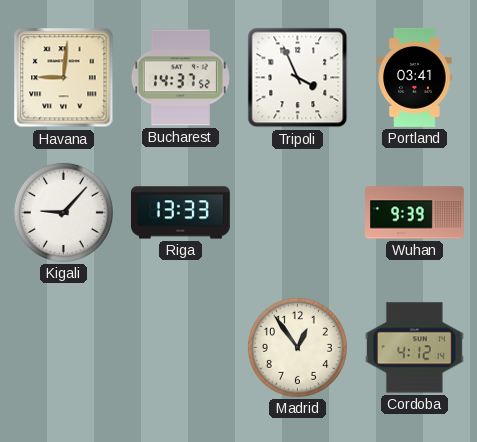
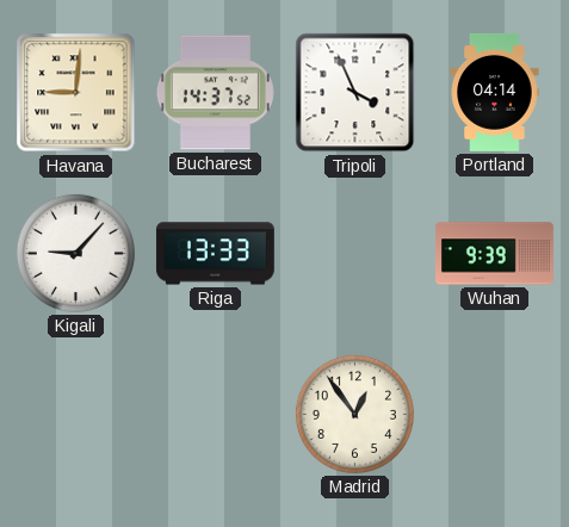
Portland: 03:41 -> 04:14
Cordoba: 4:12 -> none
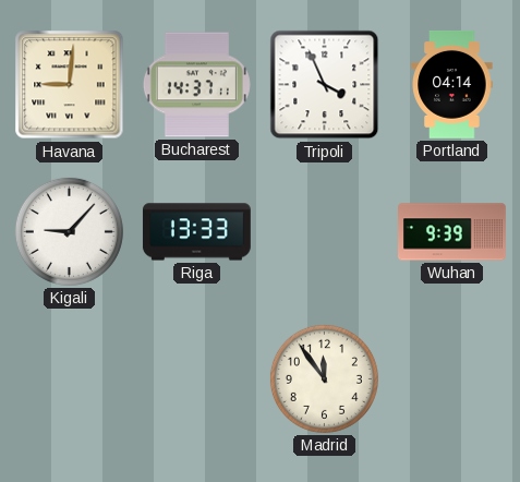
Bucharest: 14:37:52 -> 14:37:11
Madrid: 12:54 -> 11:54
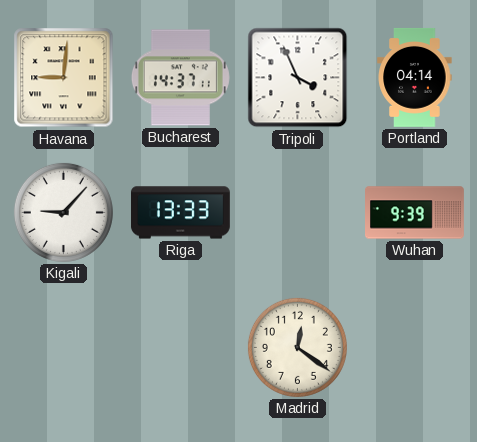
Madrid: 11:54 -> 12:21
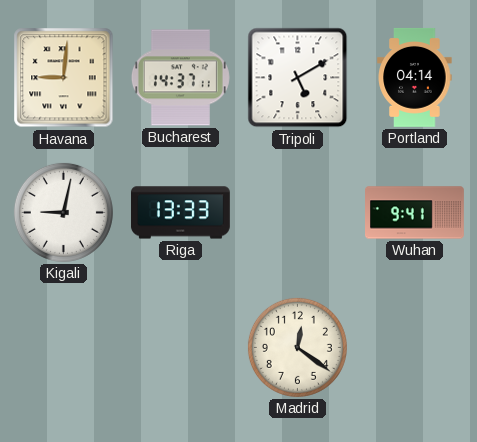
Tripoli: 3:56 -> 5:10
Kigali: 9:07 -> 9:02
Wuhan: 9:39 -> 9:41
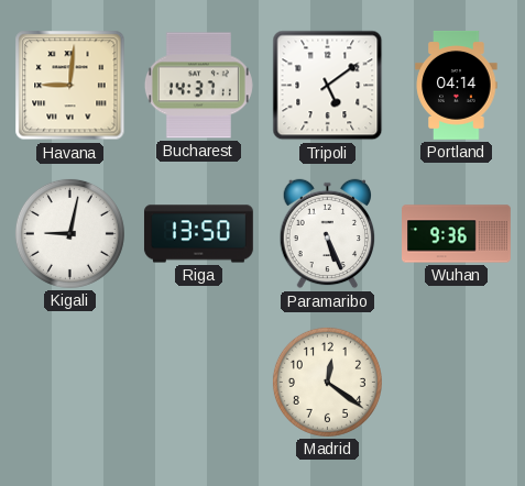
Tripoli: 5:10 -> 5:09
Riga: 13:33 -> 13:50
Paramaribo: none -> 5:26
Wuhan: 9:41 -> 9:36
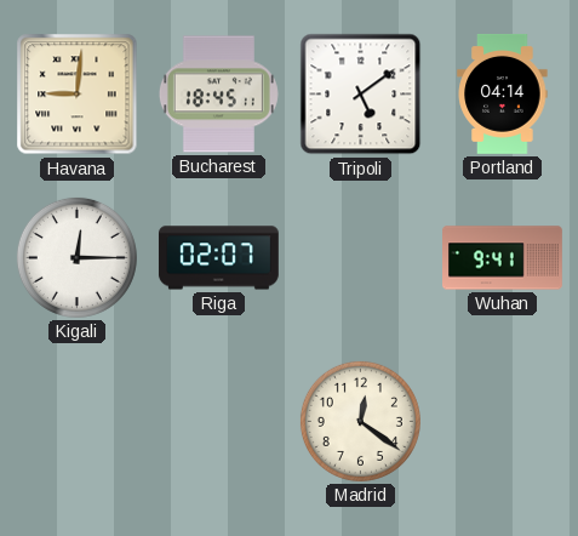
Bucharest: 14:37 -> 18:45
Kigali: 9:02 -> 12:15
Riga: 13:50 -> 02:07
Paramaribo: 5:26 -> none
Wuhan: 9:36 -> 9:41
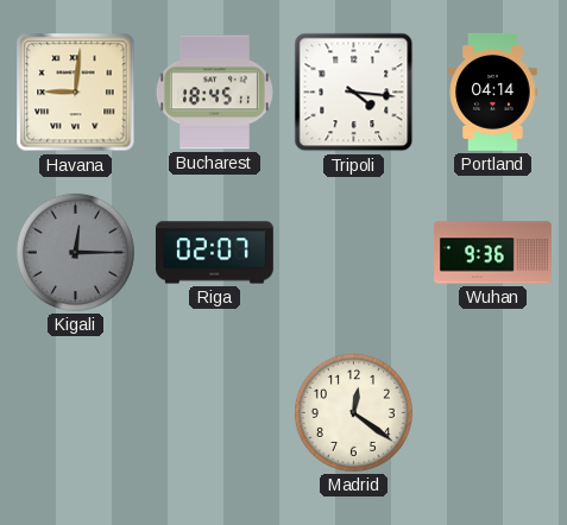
Tripoli: 5:09 -> 4:16
Kigali dial: white -> grey
Wuhan: 9:41 -> 9:36
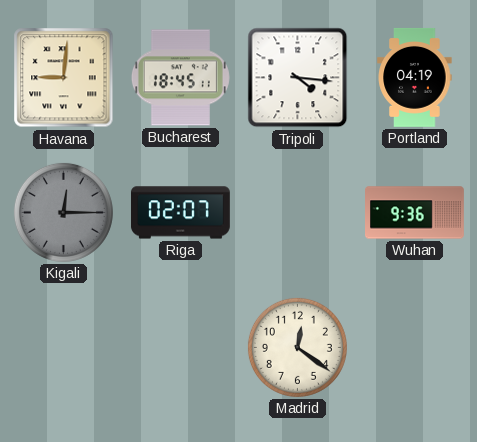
Portland: 04:14 -> 04:19
